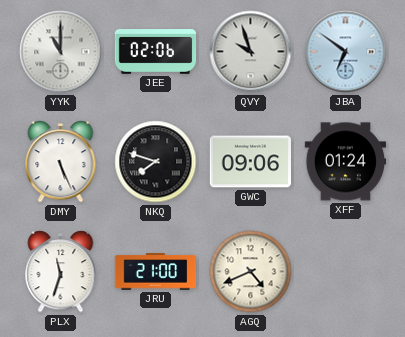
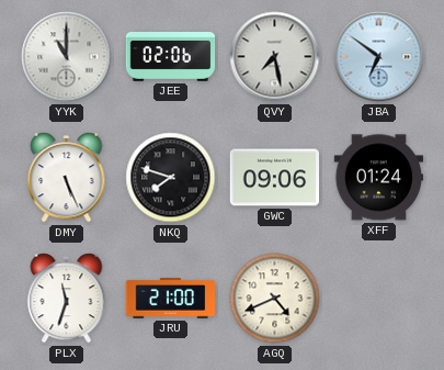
QVY: 9:57 -> 7:28
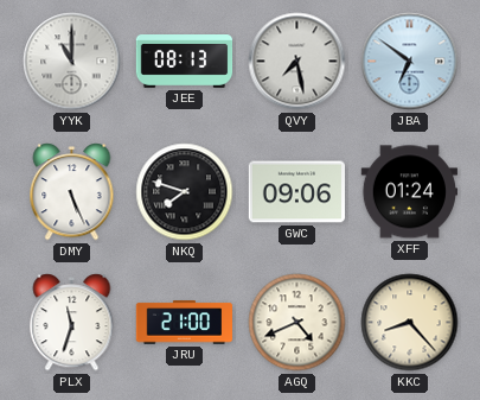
JEE: 02:06 -> 08:13
KKC: none -> 8:23
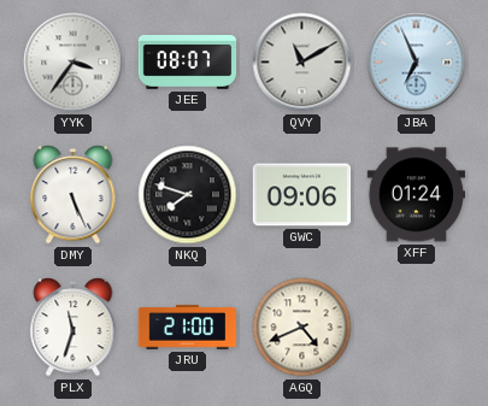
YYK: 11:00 -> 3:36
JEE: 08:13 -> 08:07
QVY: 7:28 -> 11:10
JBA: 6:51 -> 6:56
KKC: 8:23 -> none
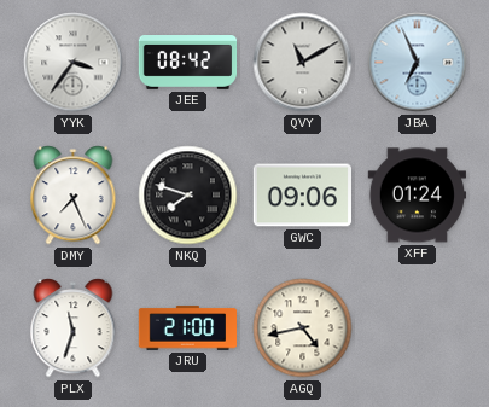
JEE: 08:07 -> 08:42
DMY: 5:26 -> 7:26
AGQ: 4:41 -> 4:43
